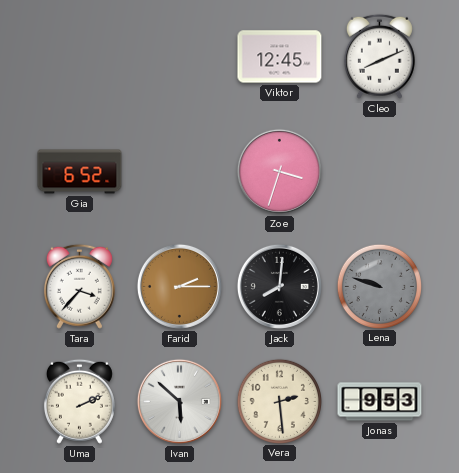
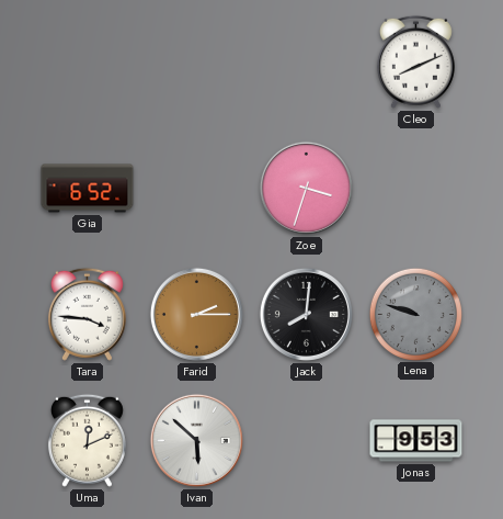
Viktor: 12:45 -> none
Tara: 3:37 -> 3:46
Uma: 2:11 -> 12:11
Vera: 2:29 -> none
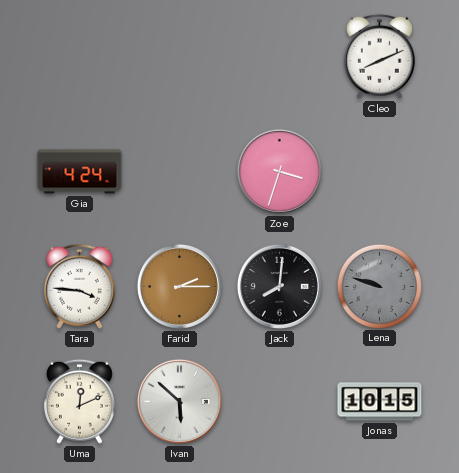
Gia: 6:52 -> 4:24
Jonas: 9:53 -> 10:15
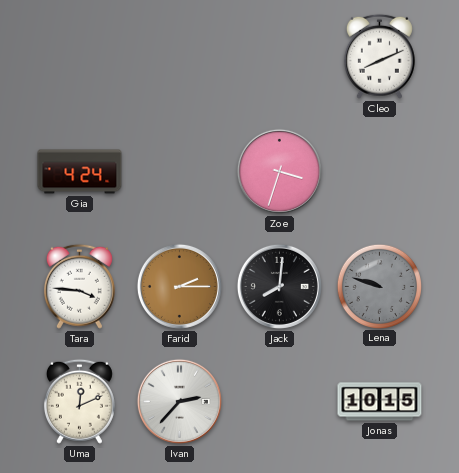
Ivan: 5:52 -> 2:37
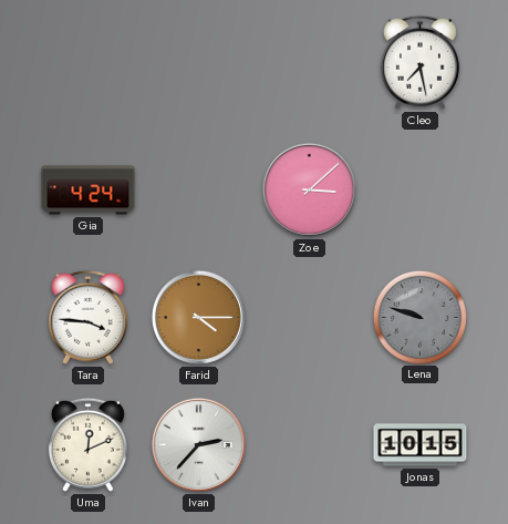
Cleo: 8:11 -> 7:28
Zoe: 3:33 -> 3:08
Farid: 2:15 -> 4:15
Jack: 8:01 -> none
